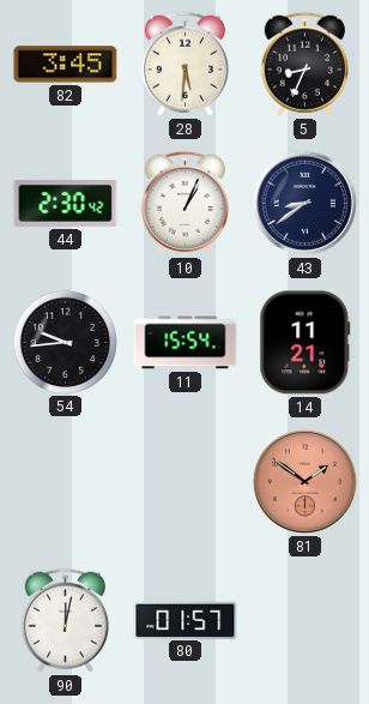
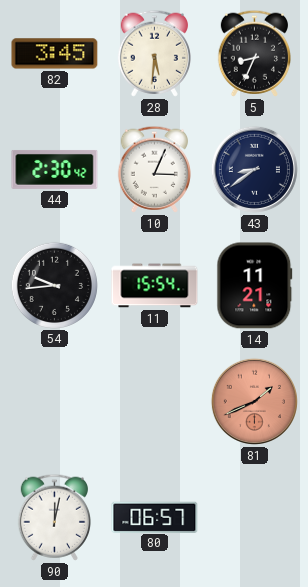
10: 1:04 -> 3:04
81: 1:51 -> 1:41
80: 01:57 -> 06:57
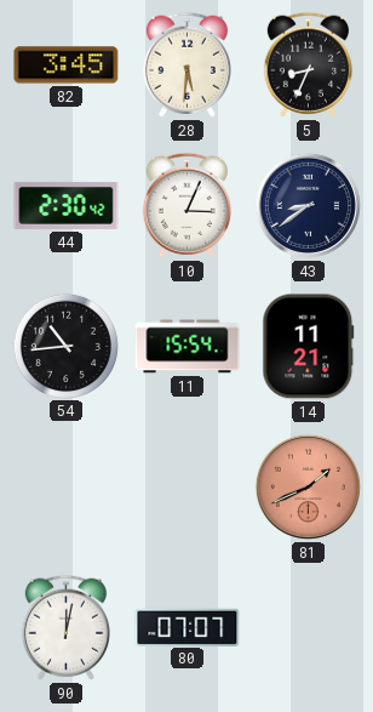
54: 9:44 -> 10:44
80: 06:57 -> 07:07
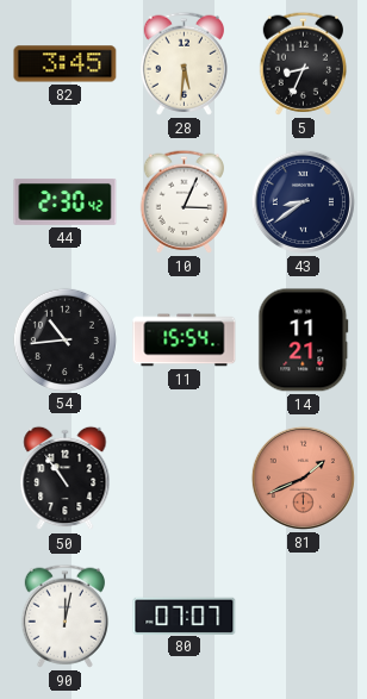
50: none -> 10:54
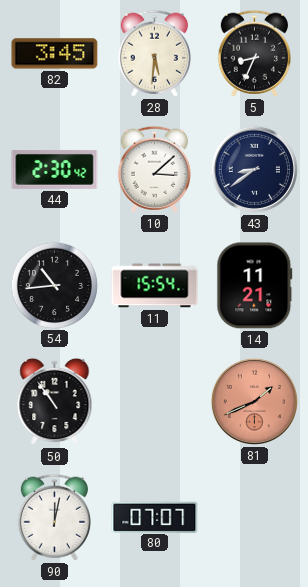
10: 3:04 -> 3:08
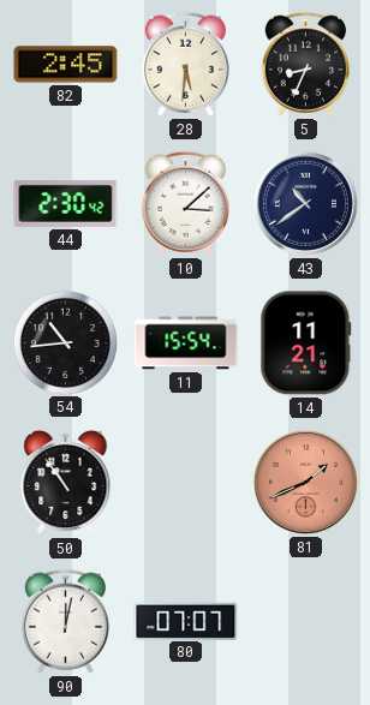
82: 3:45 -> 2:45
43: 8:39 -> 10:39
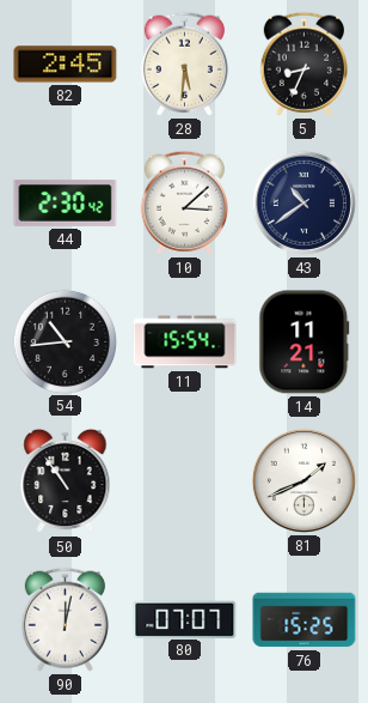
81 dial: salmon -> white
76: none -> 15:25
